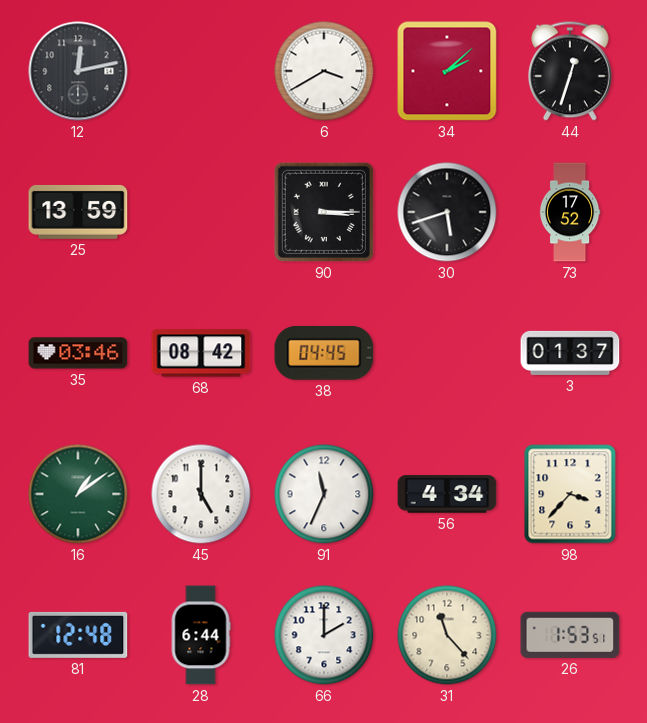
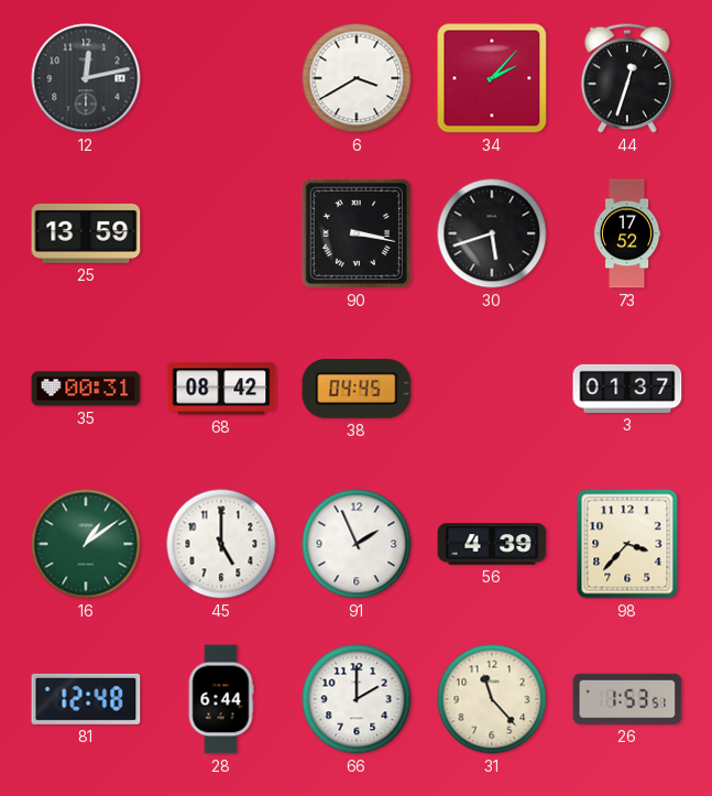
34: 2:08 -> 2:07
90: 3:15 -> 3:17
35: 03:46 -> 00:31
91: 11:34 -> 1:56
56: 4:34 -> 4:39
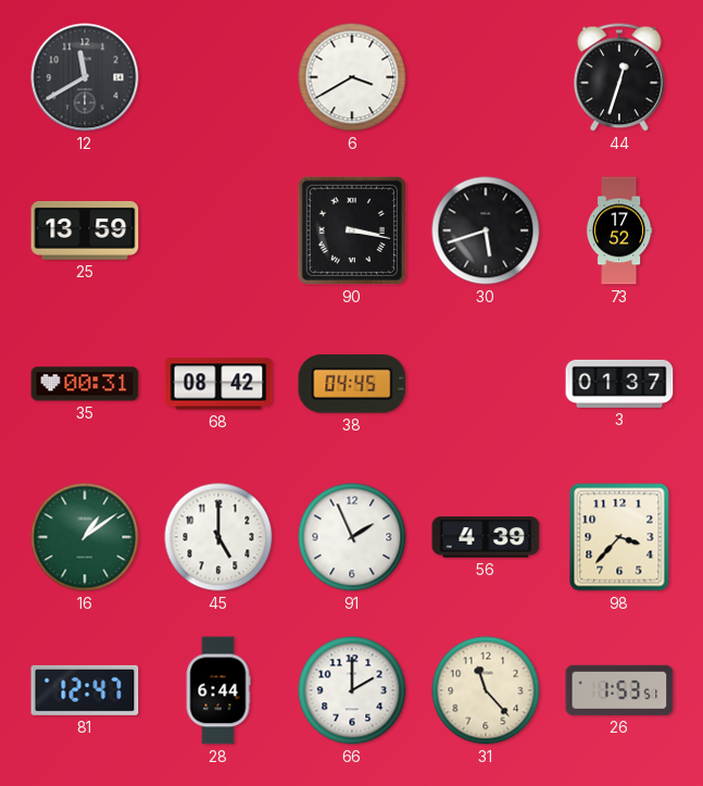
12: 12:13 -> 11:40
34: 2:07 -> none
81: 12:48 -> 12:47
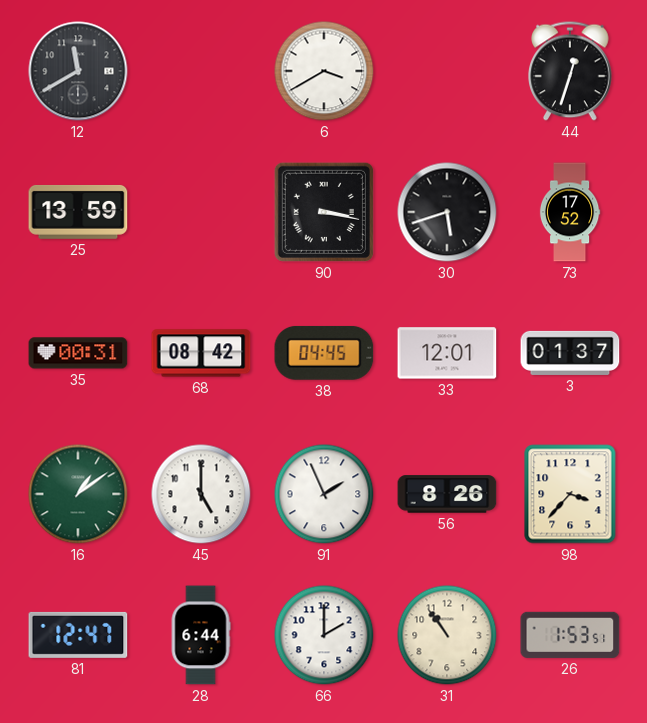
33: none -> 12:01
56: 4:39 -> 8:26
31: 11:23 -> 10:54
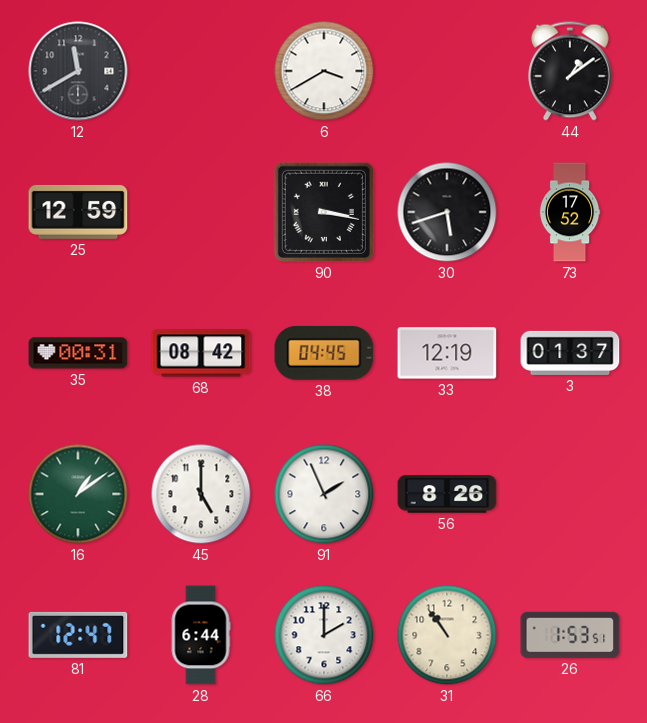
44: 12:33 -> 1:09
25: 13:59 -> 12:59
33: 12:01 -> 12:19
98: 3:37 -> none
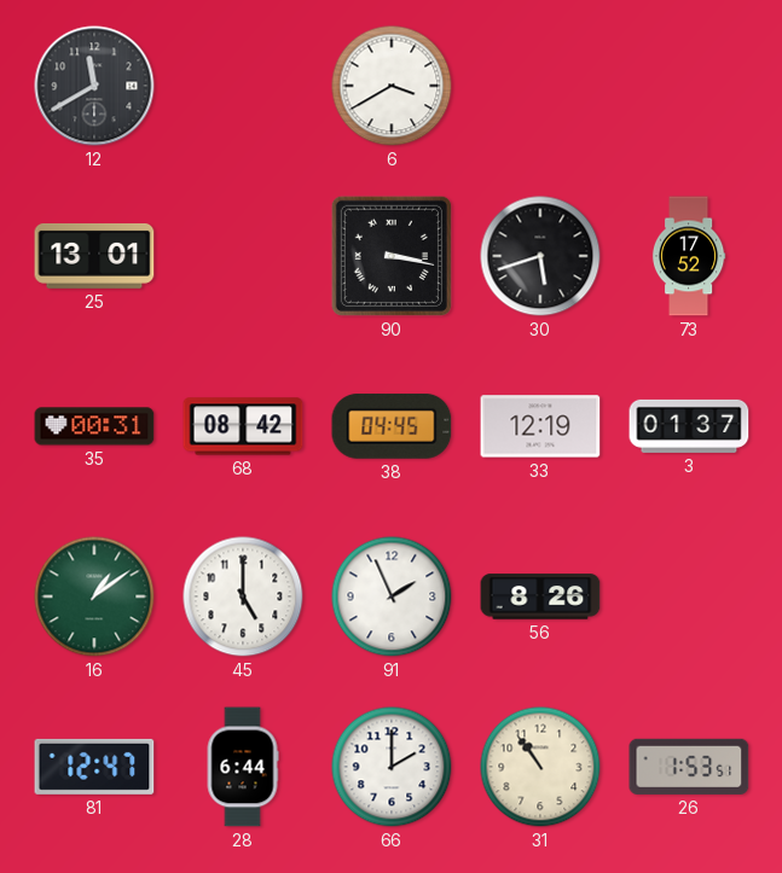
44: 1:09 -> none
25: 12:59 -> 13:01
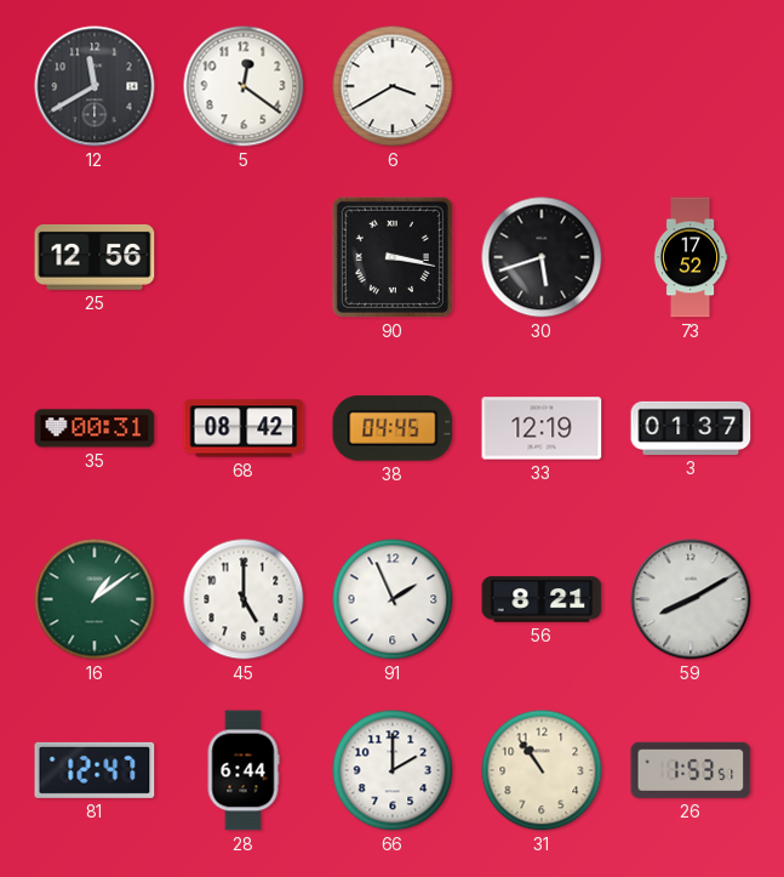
5: none -> 12:21
25: 13:01 -> 12:56
56: 8:26 -> 8:21
59: none -> 8:10
